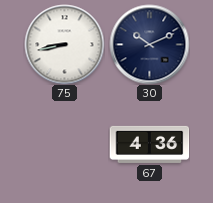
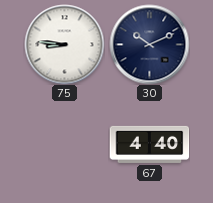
75: 8:43 -> 8:46
67: 4:36 -> 4:40
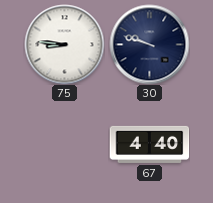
30: 10:11 -> 9:48
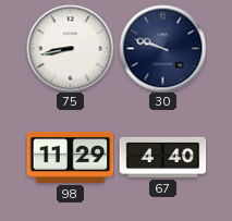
75: 8:46 -> 8:43
98: none -> 11:29
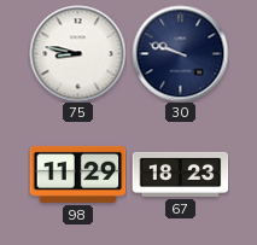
75: 8:43 -> 8:47
67: 4:40 -> 18:23
